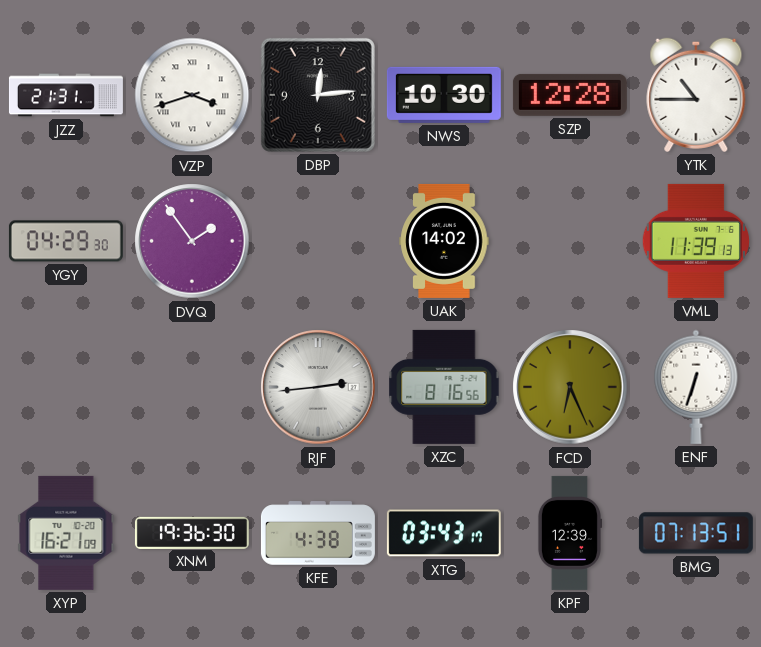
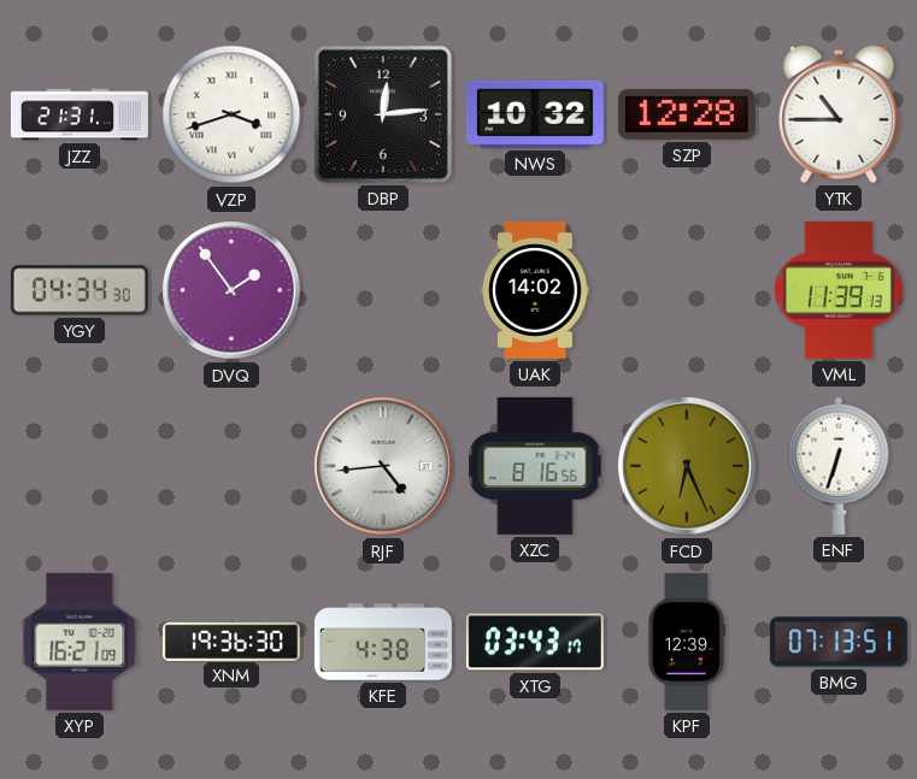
NWS: 10:30 -> 10:32
YGY: 04:29 -> 04:34
RJF: 2:44 -> 4:44
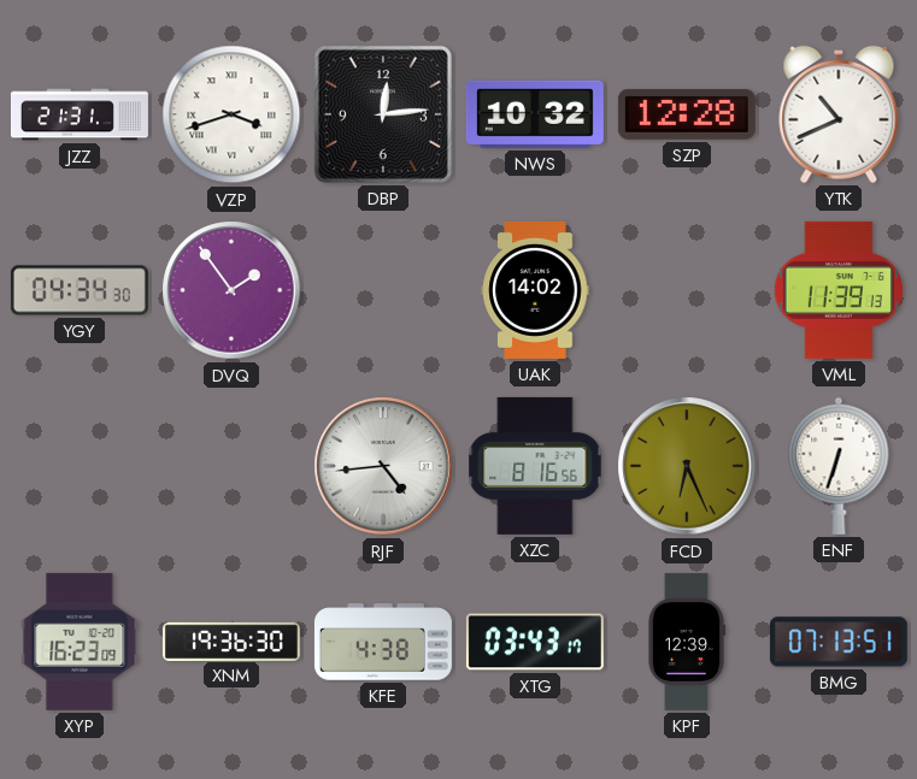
YTK: 10:45 -> 10:41
XYP: 16:21 -> 16:23
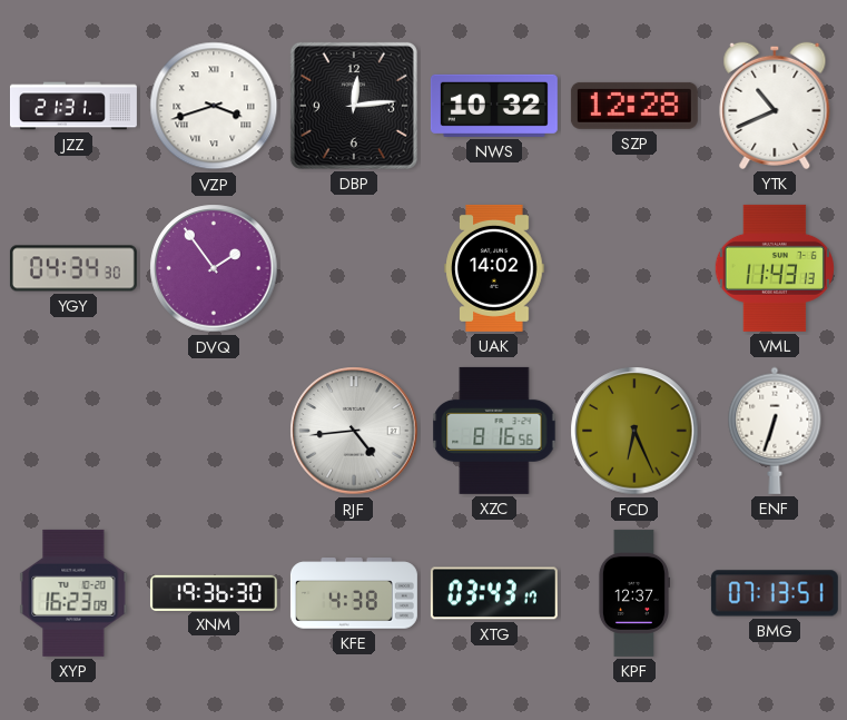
VML: 11:39 -> 11:43
KPF: 12:39 -> 12:37
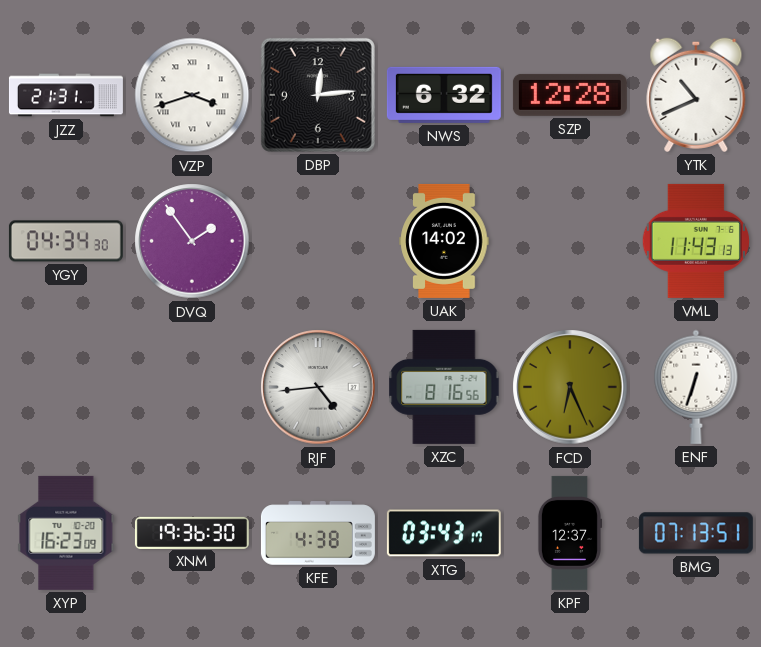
NWS: 10:32 -> 6:32
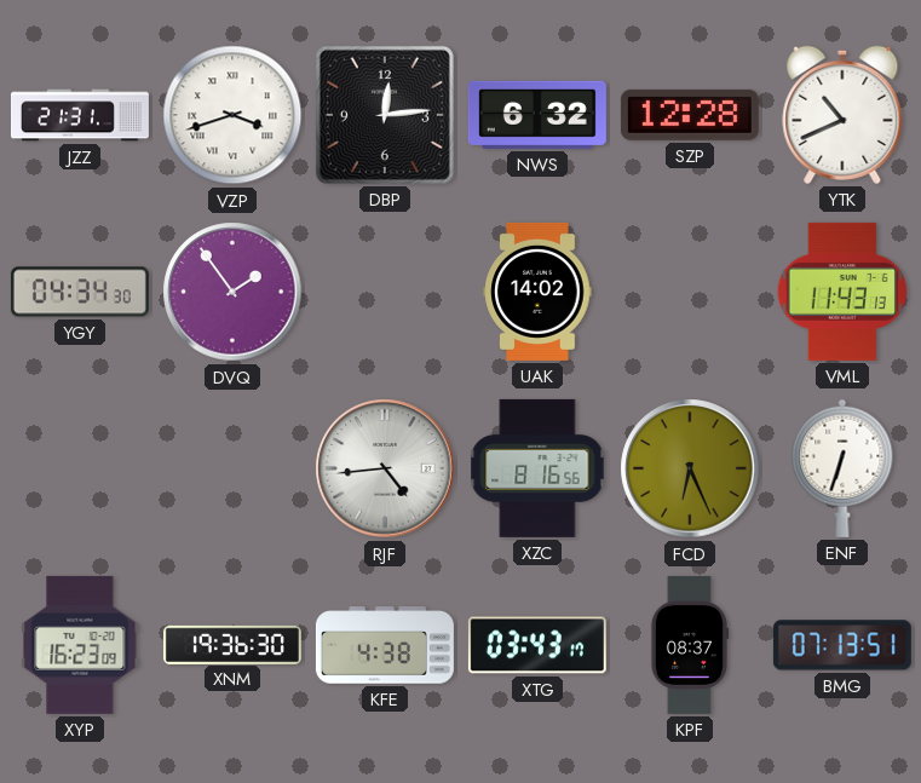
KPF: 12:37 -> 08:37
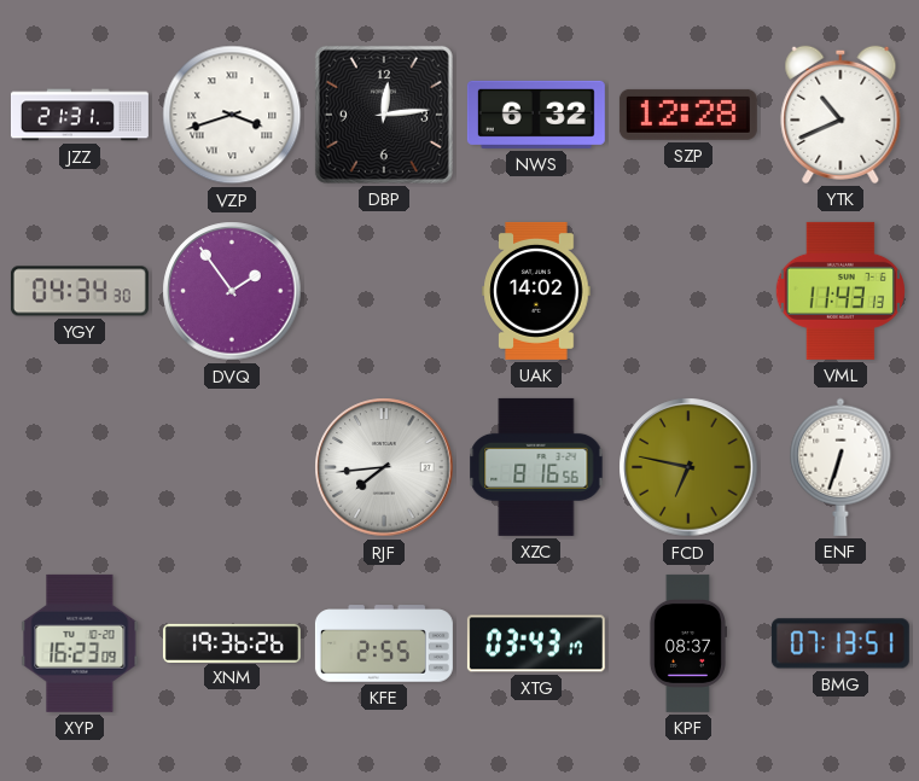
RJF: 4:44 -> 7:44
FCD: 6:26 -> 6:47
XNM: 19:36:30 -> 19:36:26
KFE: 4:38 -> 2:55
